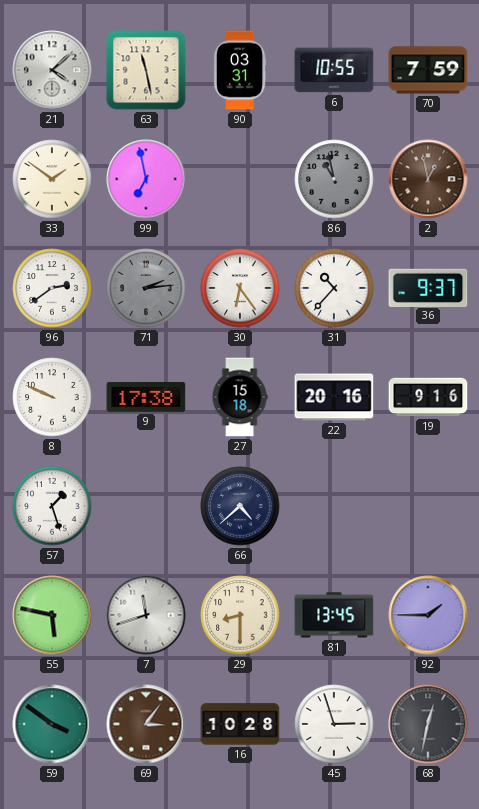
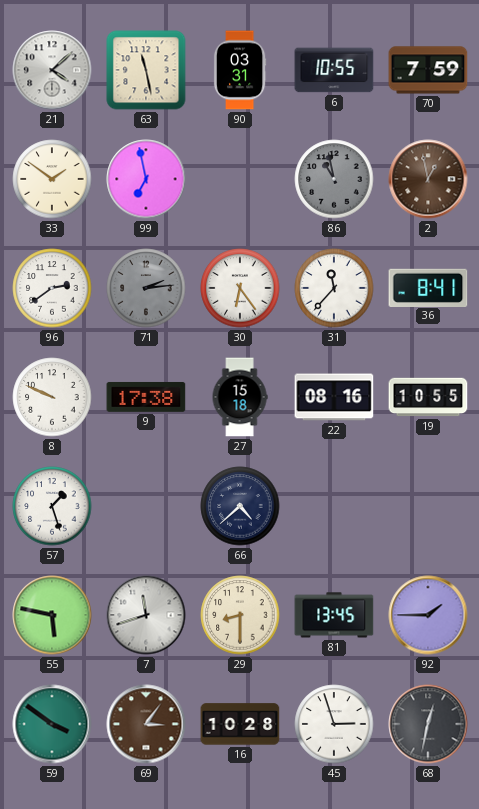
31: 10:37 -> 11:37
36: 9:37 -> 8:41
22: 20:16 -> 08:16
19: 9:16 -> 10:55
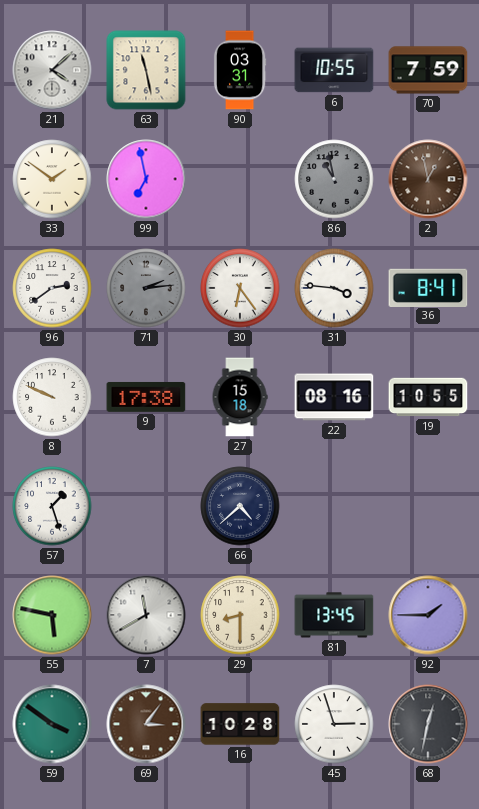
31: 11:37 -> 3:46
7: 11:42 -> 11:40
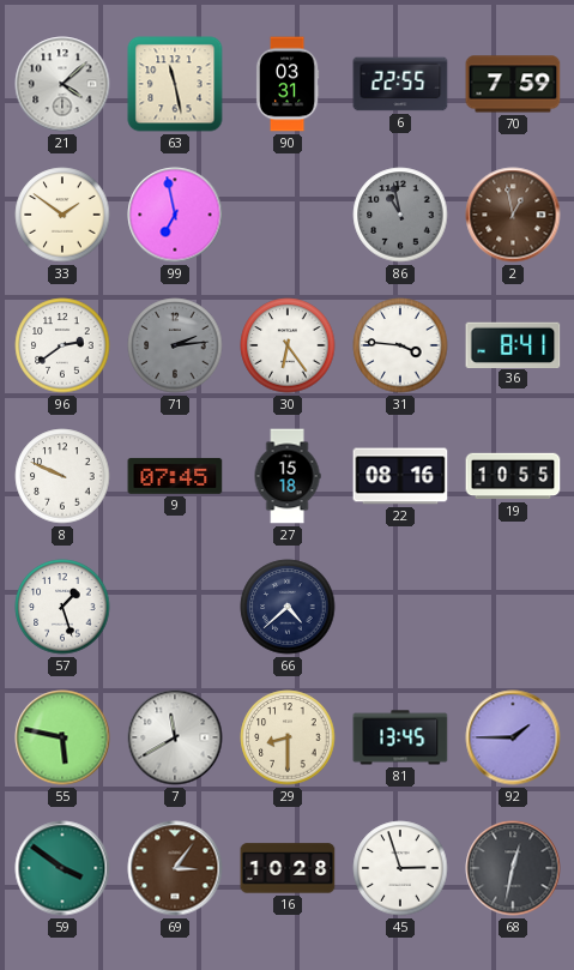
6: 10:55 -> 22:55
9: 17:38 -> 07:45
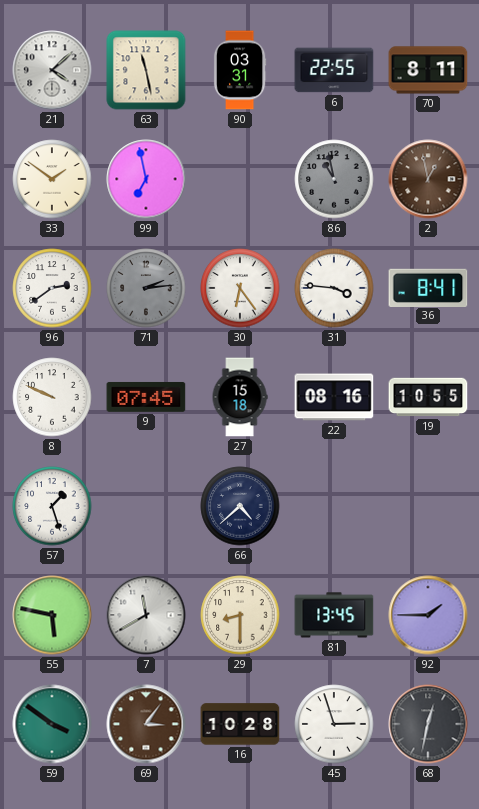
70: 7:59 -> 8:11
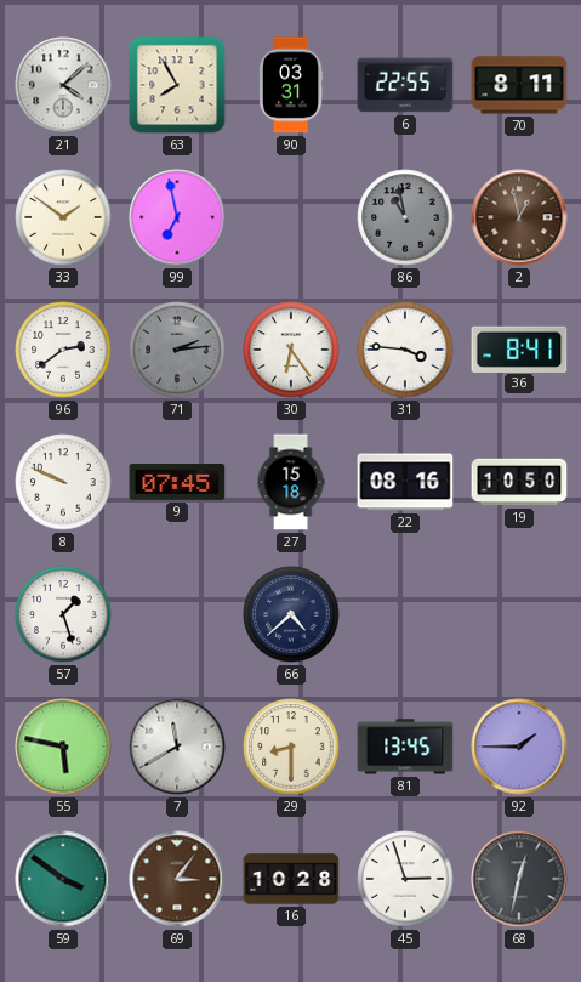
63: 11:28 -> 7:55
19: 10:55 -> 10:50
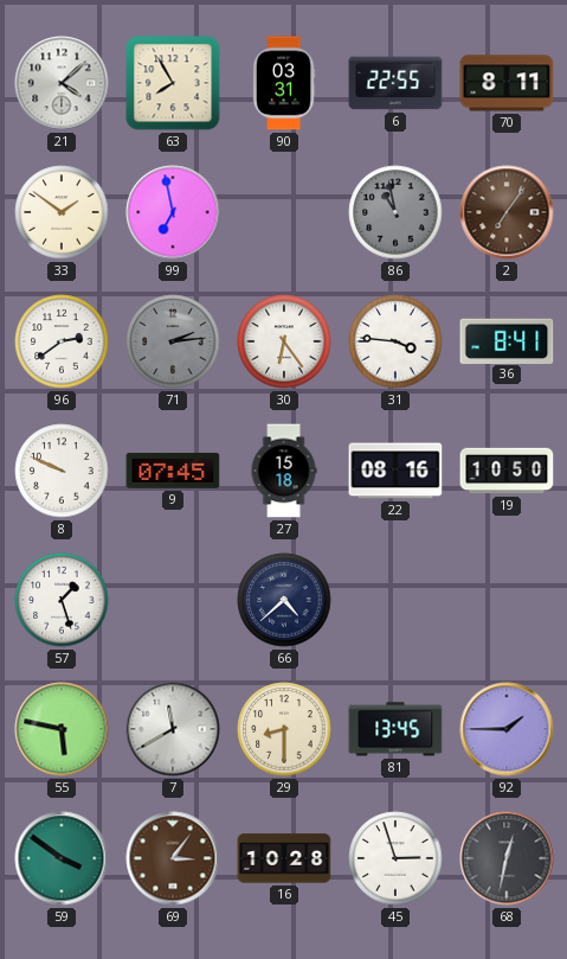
2: 12:58 -> 7:06
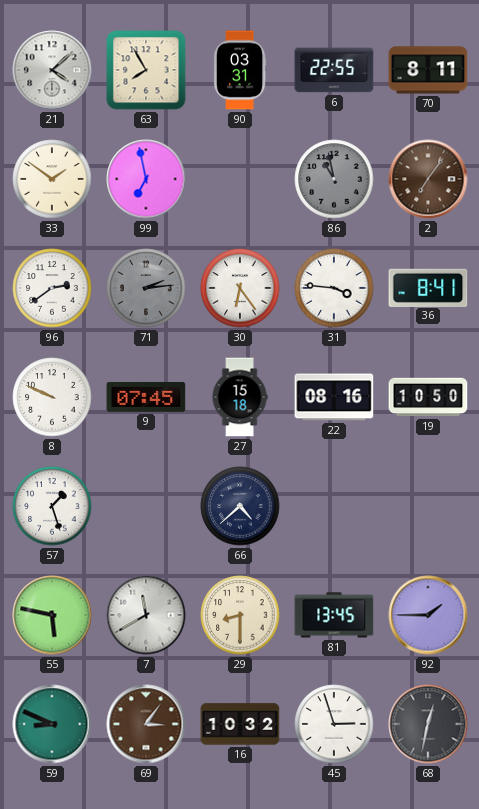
59: 3:51 -> 8:49
16: 10:28 -> 10:32
